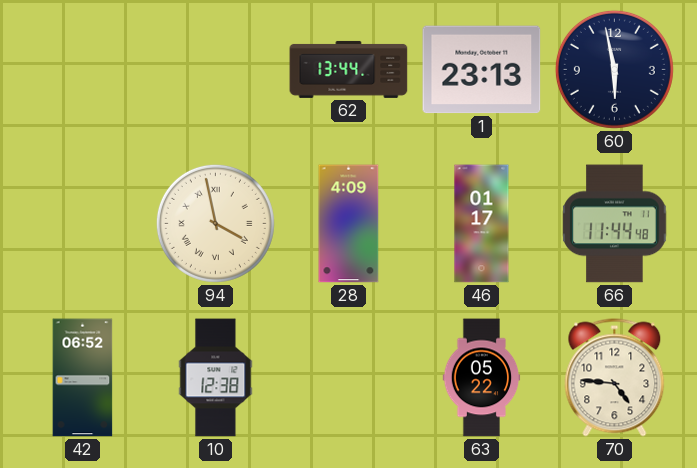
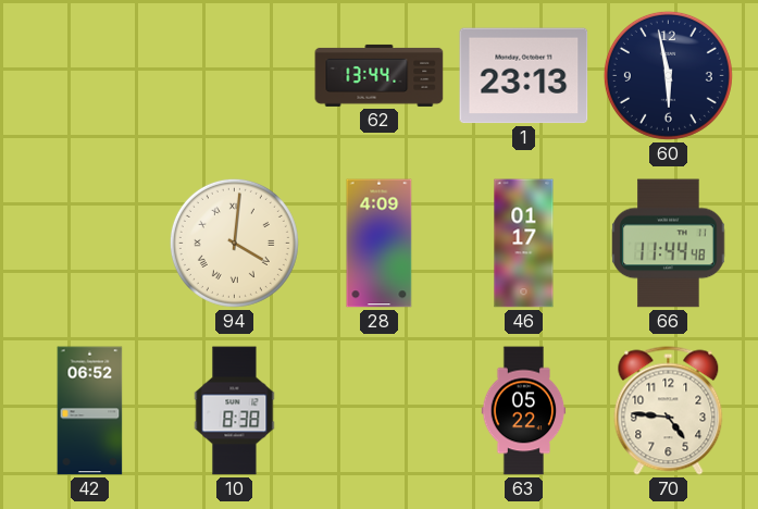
94: 3:58 -> 4:01
10: 12:38 -> 8:38
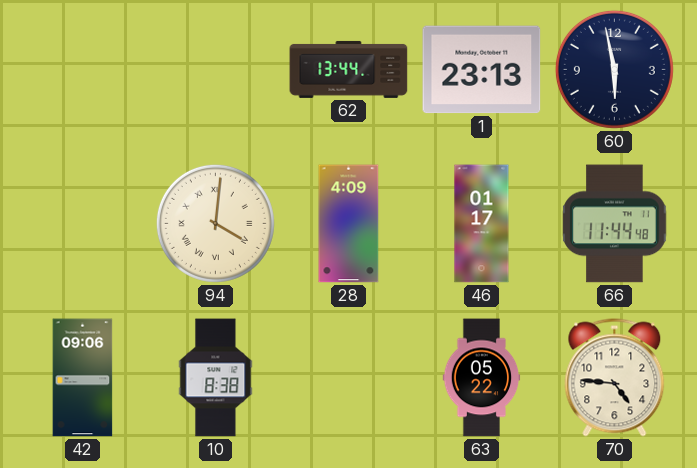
42: 06:52 -> 09:06
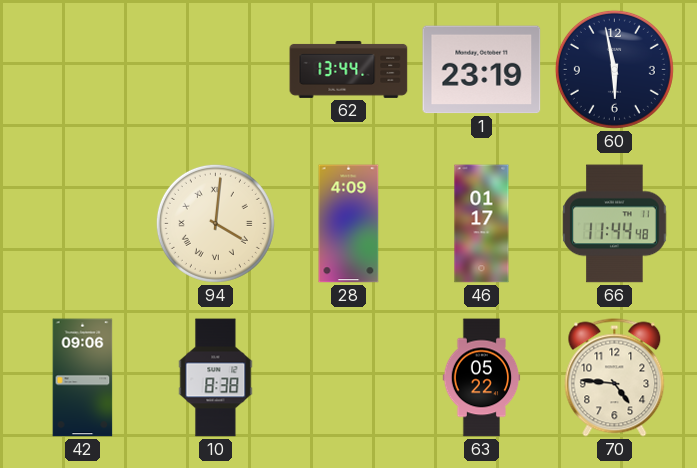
1: 23:13 -> 23:19
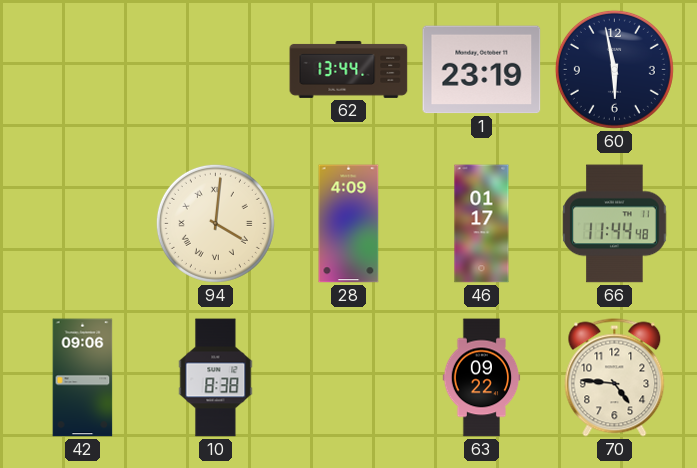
63: 05:22 -> 09:22
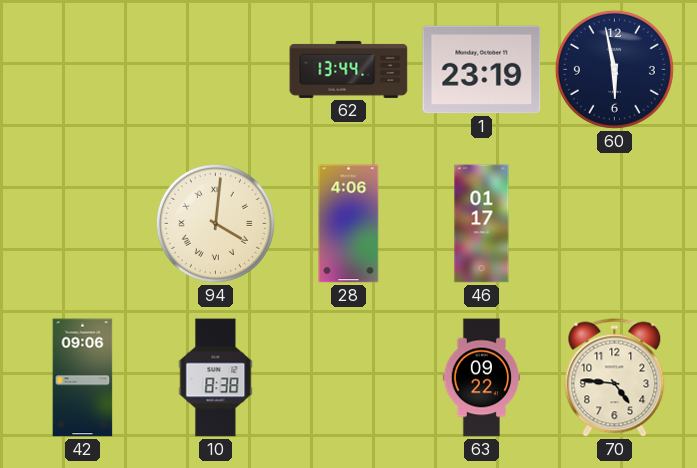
28: 4:09 -> 4:06
66: 11:44 -> none
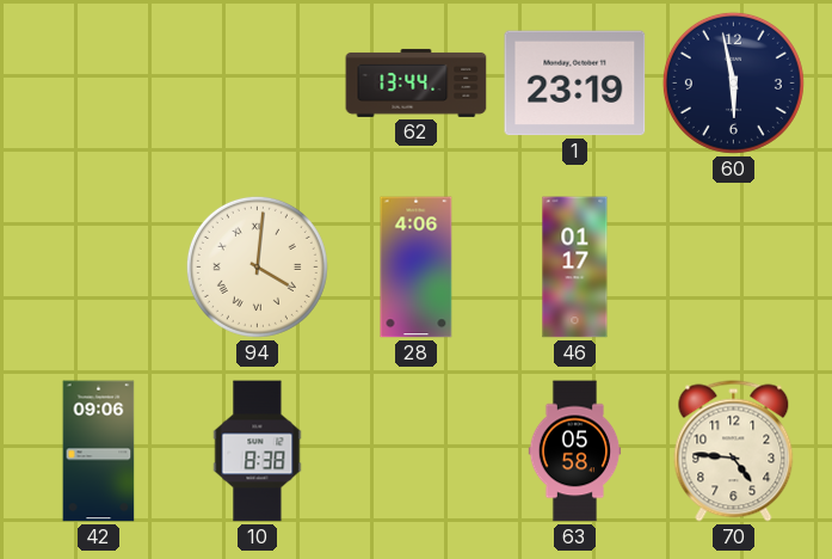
63: 09:22 -> 05:58
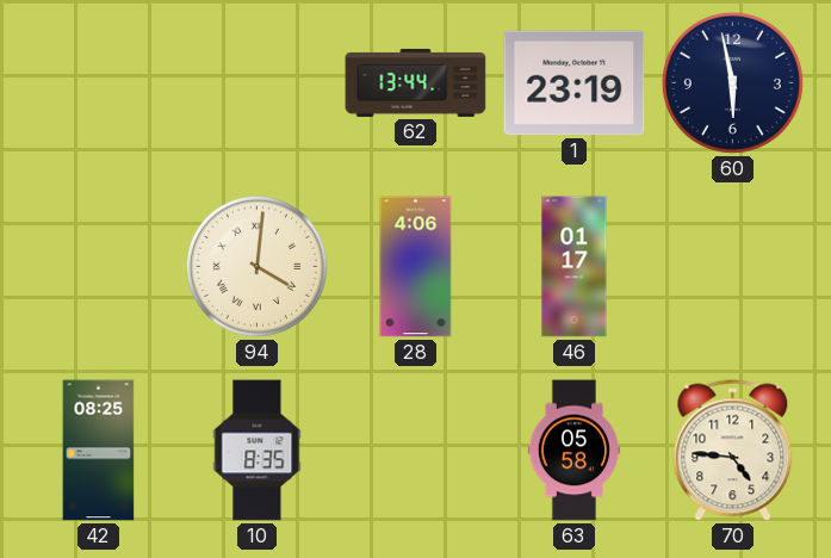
42: 09:06 -> 08:25
10: 8:38 -> 8:35
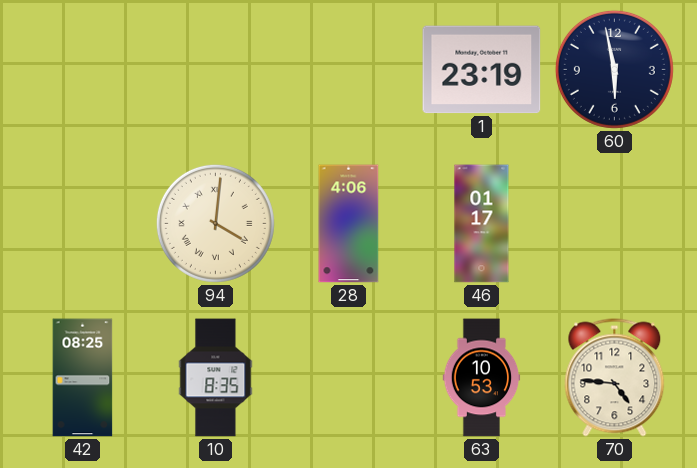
62: 13:44 -> none
63: 05:58 -> 10:53
